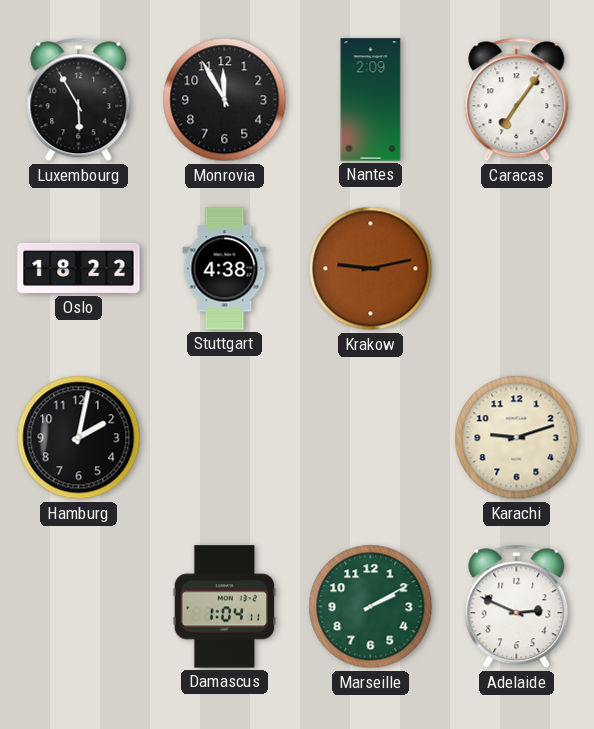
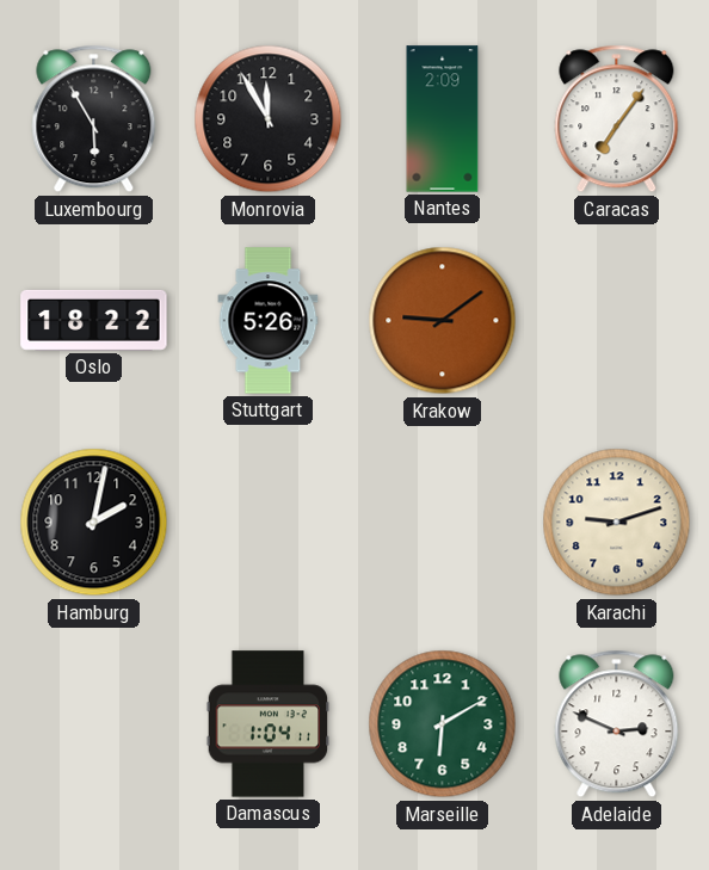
Stuttgart: 4:38 -> 5:26
Krakow: 9:13 -> 9:09
Marseille: 2:10 -> 6:10
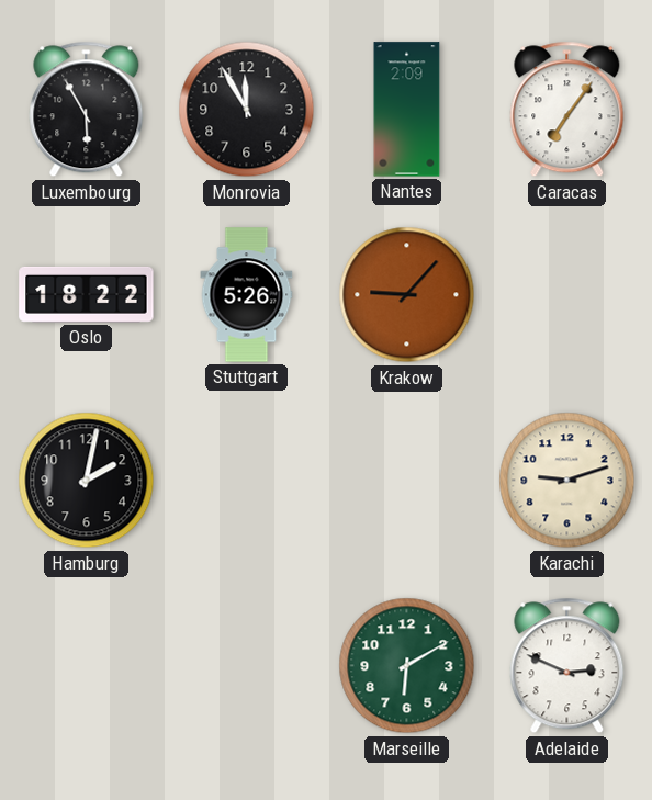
Krakow: 9:09 -> 9:07
Damascus: 1:04 -> none
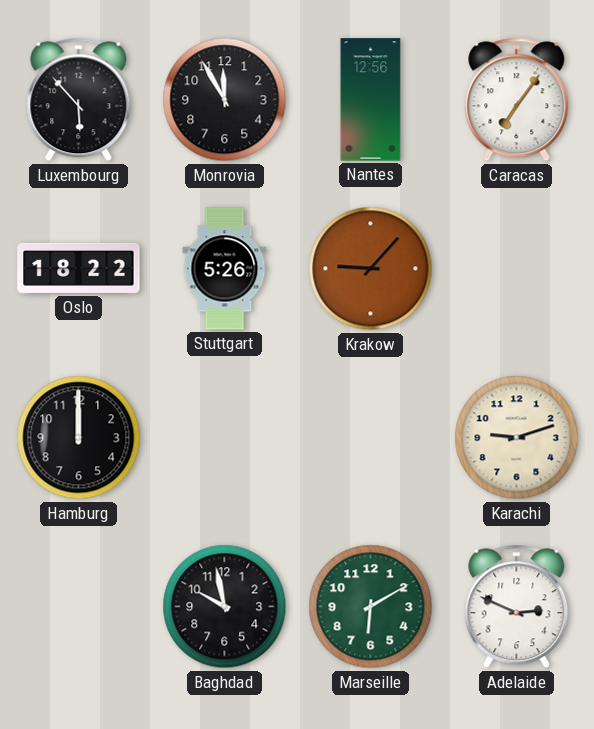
Luxembourg: 5:55 -> 5:53
Nantes: 2:09 -> 12:56
Hamburg: 2:02 -> 12:00
Baghdad: none -> 9:58
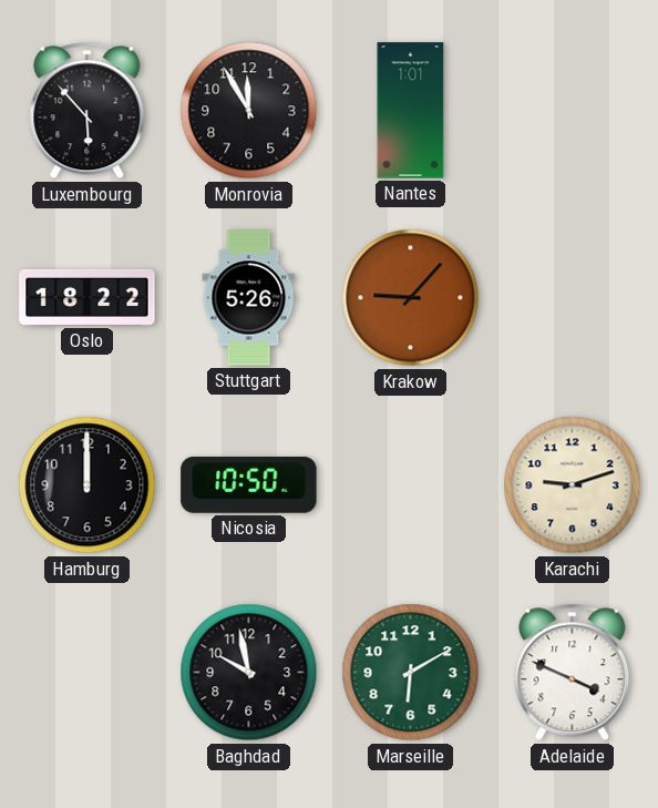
Nantes: 12:56 -> 1:01
Caracas: 7:06 -> none
Nicosia: none -> 10:50
Adelaide: 2:49 -> 3:49
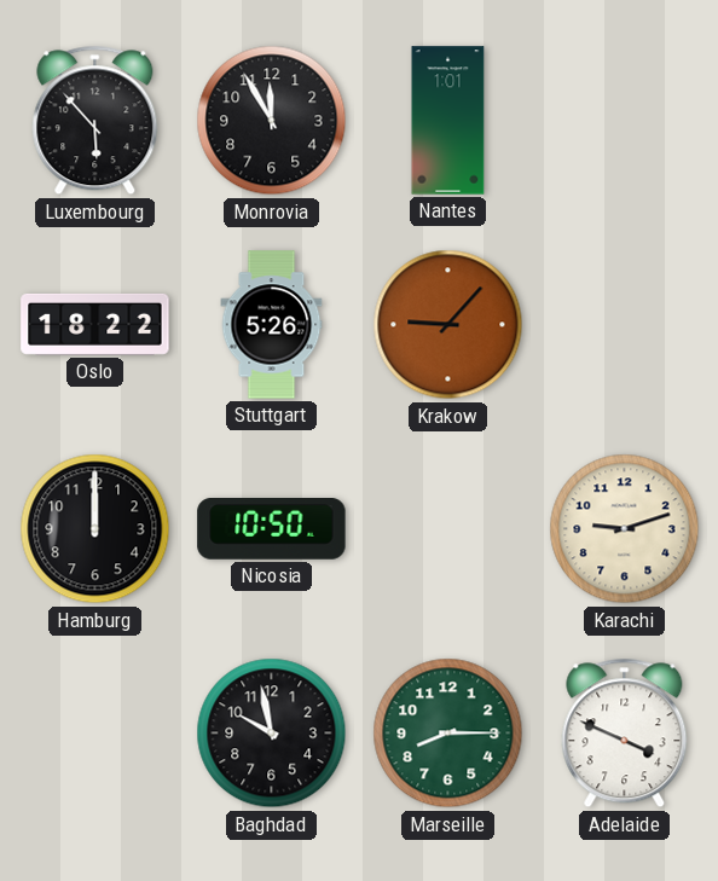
Marseille: 6:10 -> 8:15
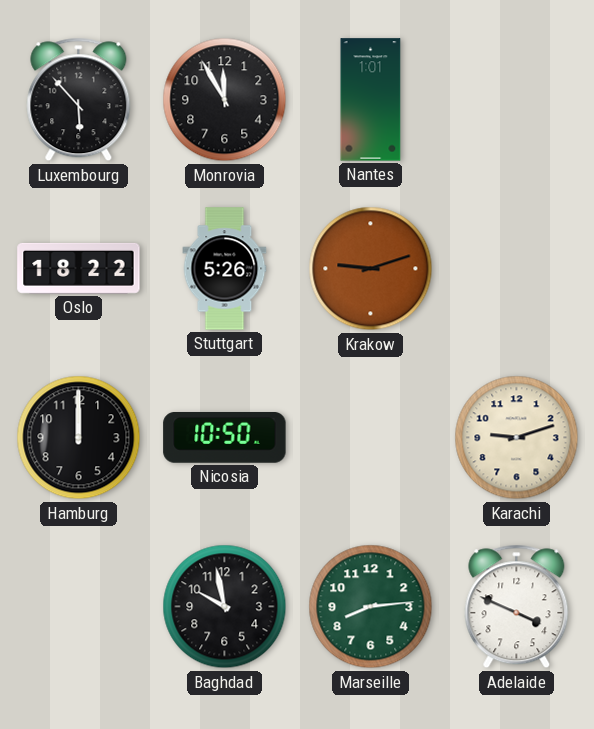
Krakow: 9:07 -> 9:12
Marseille: 8:15 -> 8:14
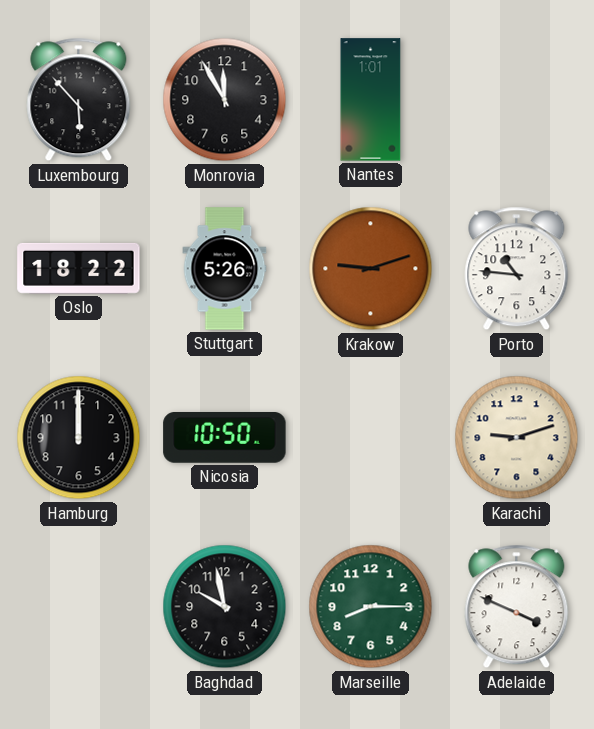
Porto: none -> 10:46
Marseille: 8:14 -> 8:15
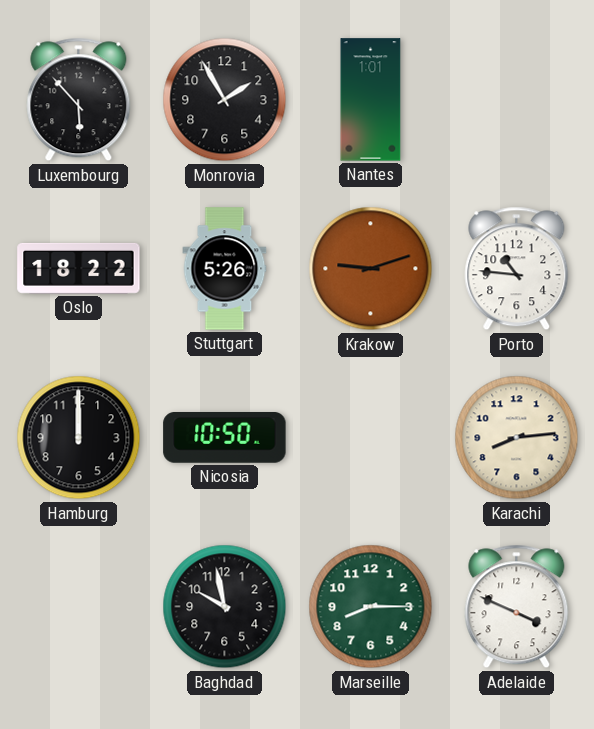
Monrovia: 11:55 -> 1:55
Karachi: 9:12 -> 8:14
